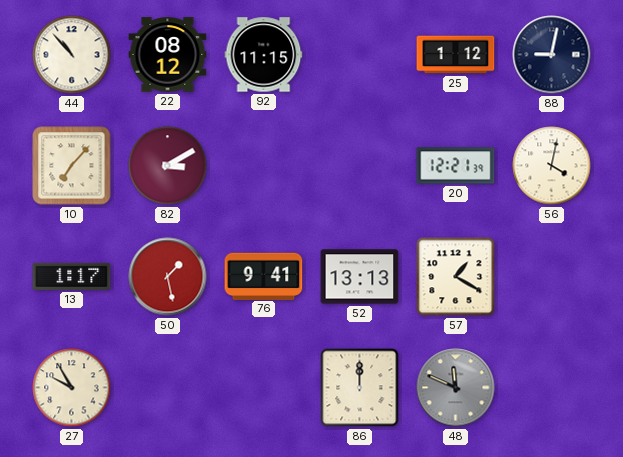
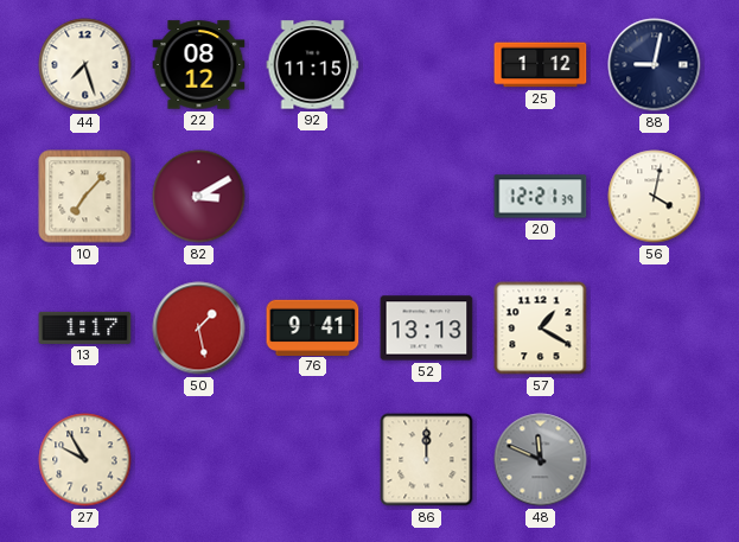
44: 10:53 -> 7:27
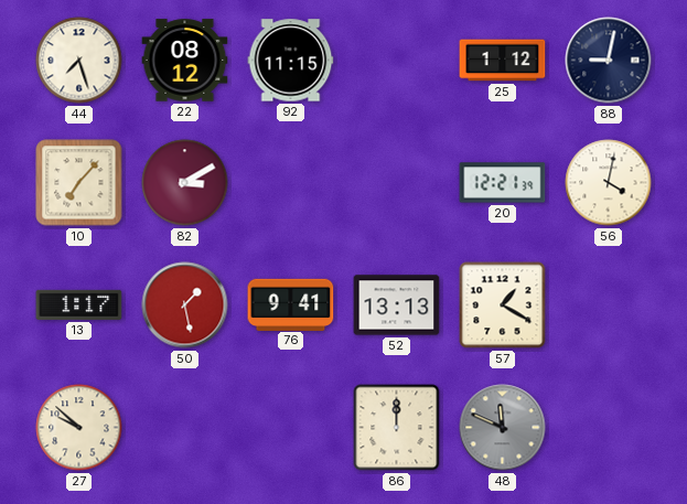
27: 9:55 -> 9:52
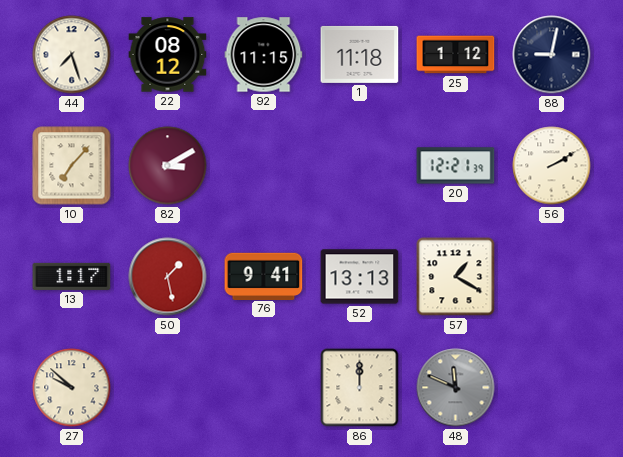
1: none -> 11:18
56: 4:02 -> 2:10
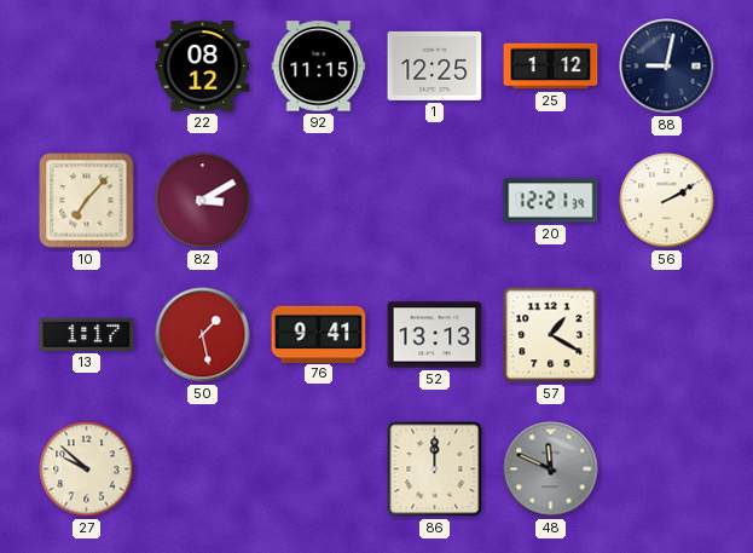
44: 7:27 -> none
1: 11:18 -> 12:25
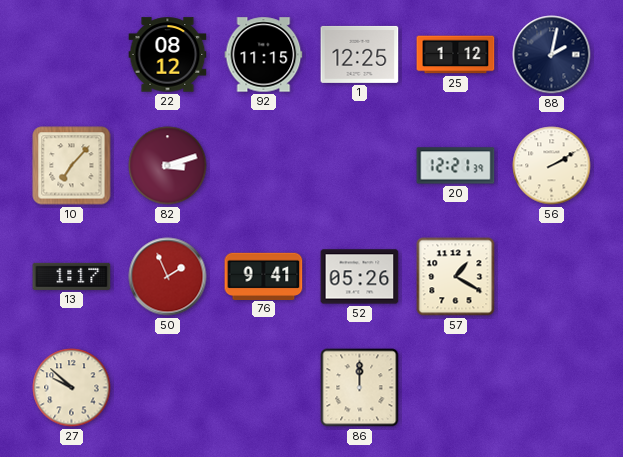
88: 9:02 -> 2:02
82: 3:10 -> 3:12
50: 1:28 -> 1:56
52: 13:13 -> 05:26
48: 11:49 -> none
